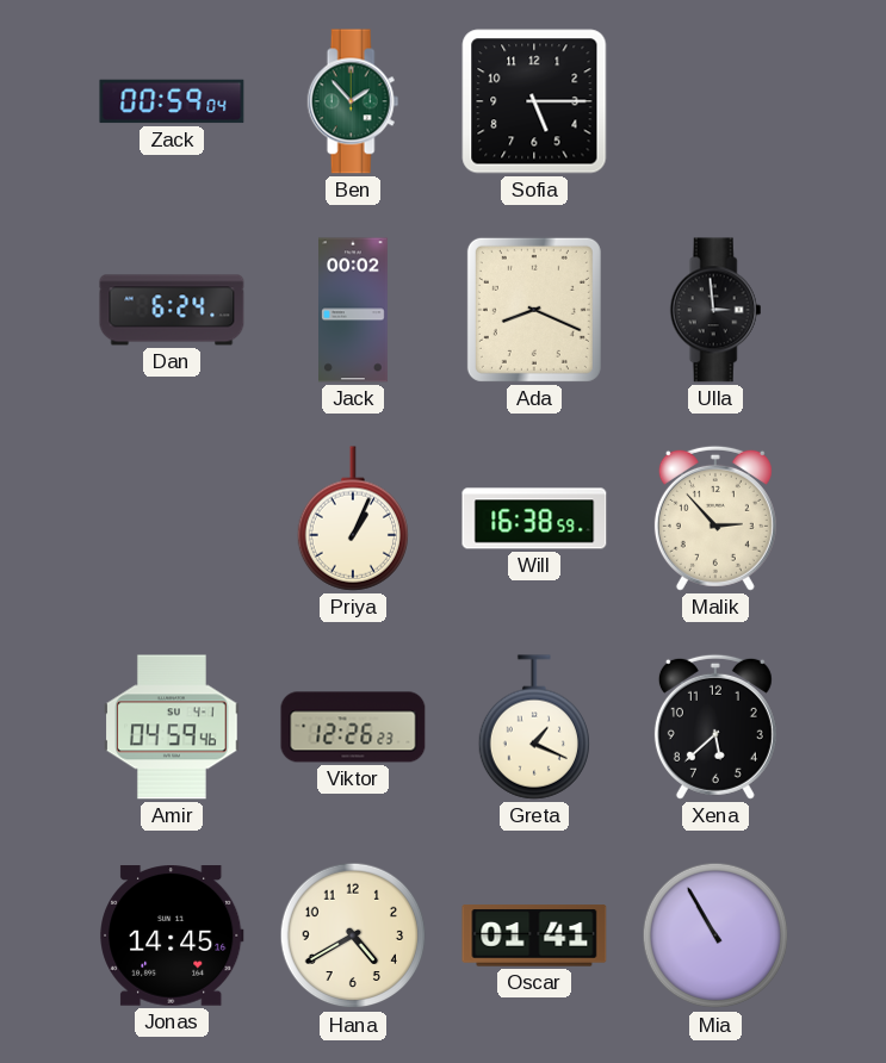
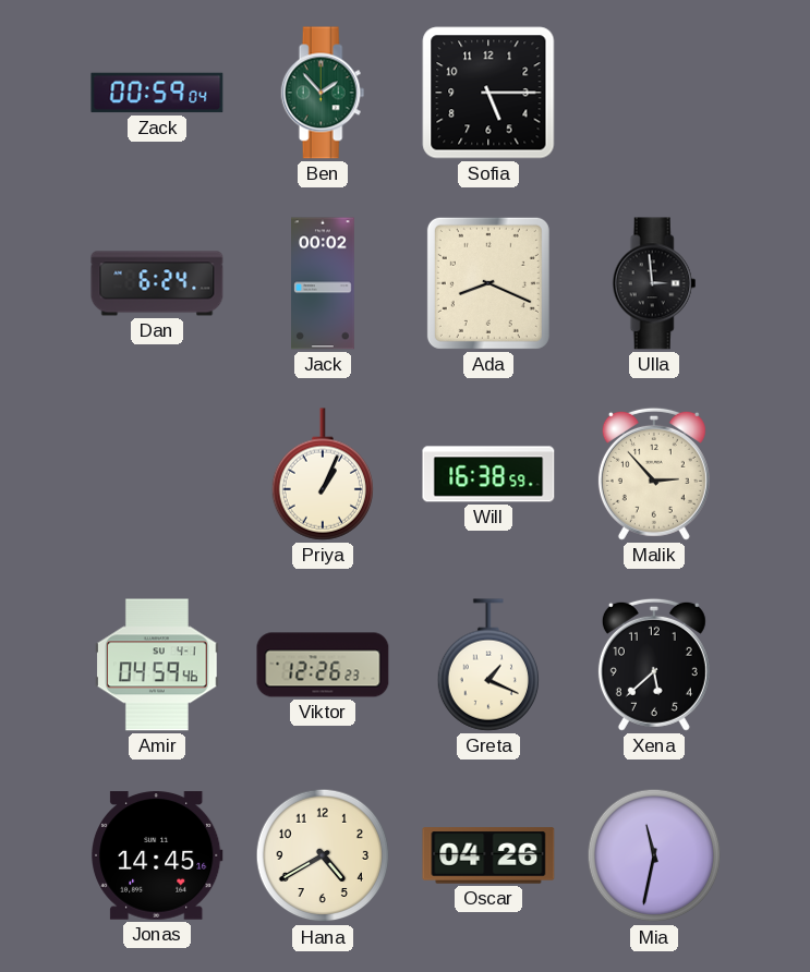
Oscar: 01:41 -> 04:26
Mia: 10:55 -> 11:32
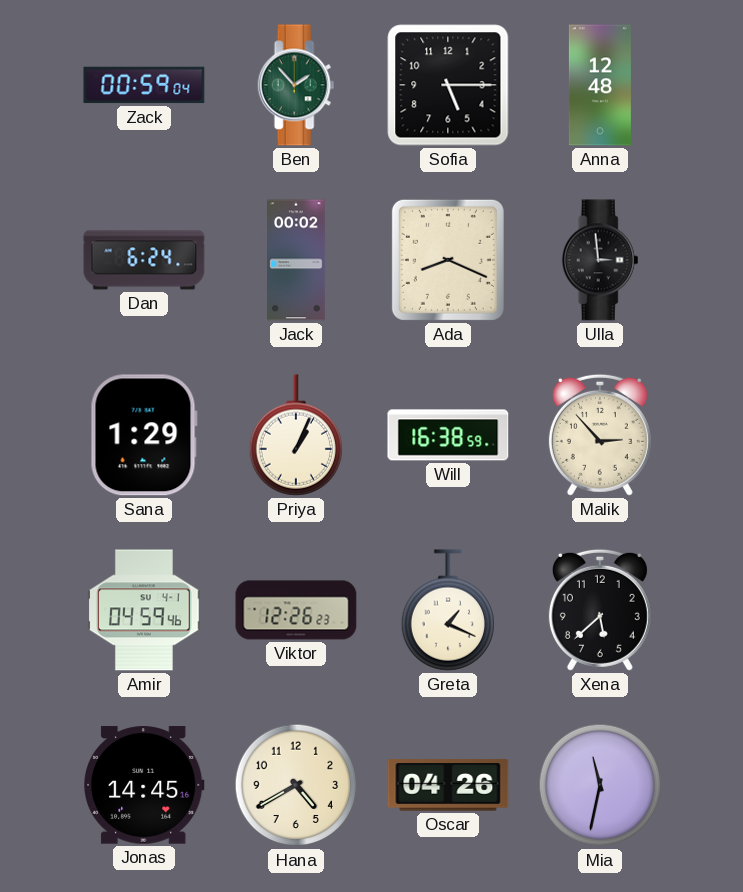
Anna: none -> 12:48
Sana: none -> 1:29
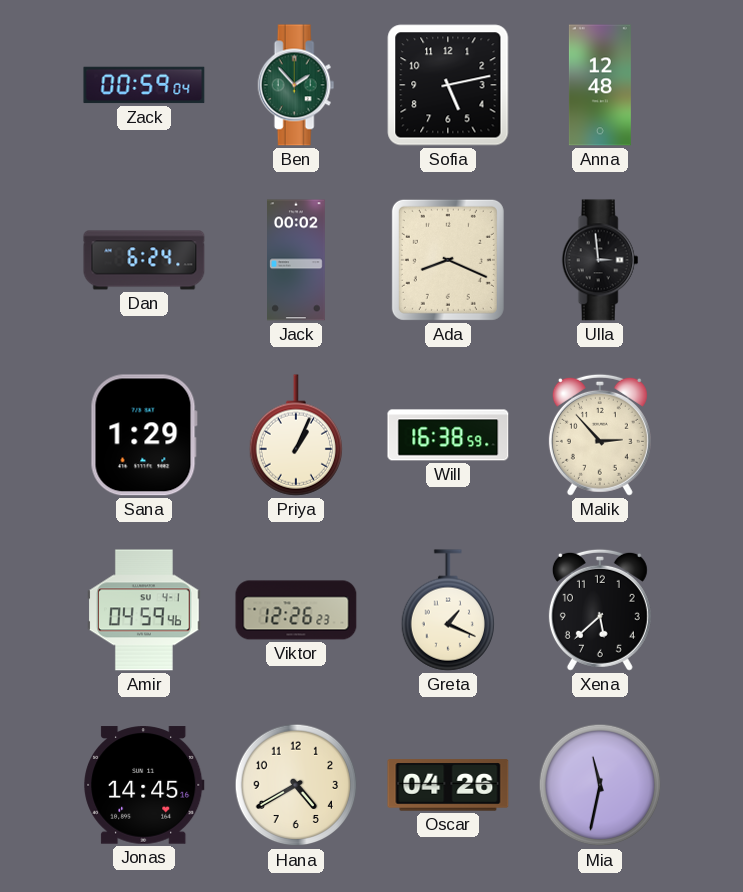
Sofia: 5:15 -> 5:13
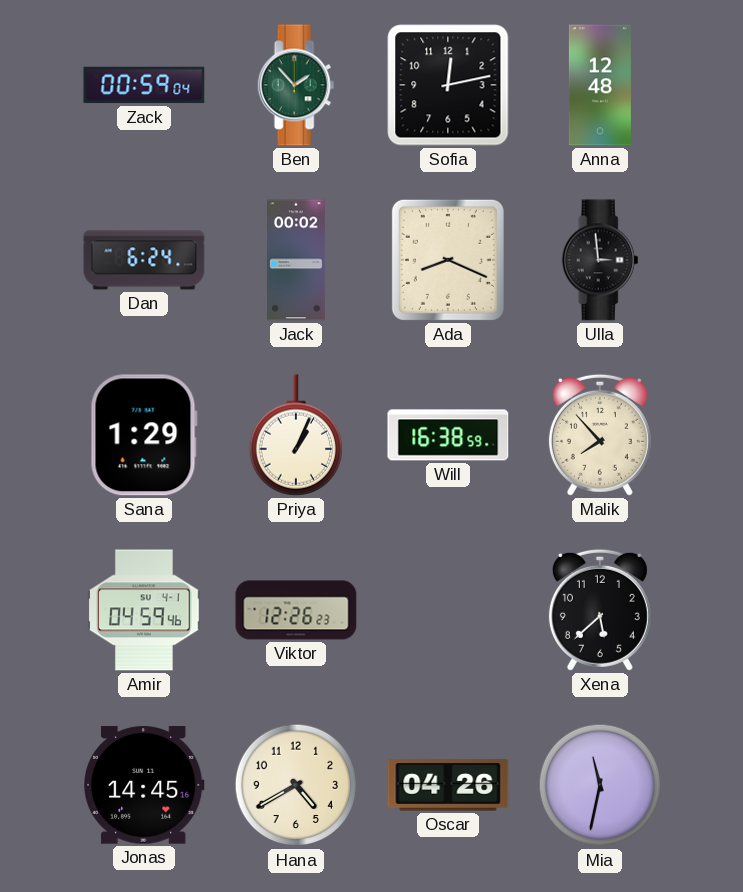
Sofia: 5:13 -> 12:13
Malik: 2:53 -> 7:53
Greta: 1:19 -> none
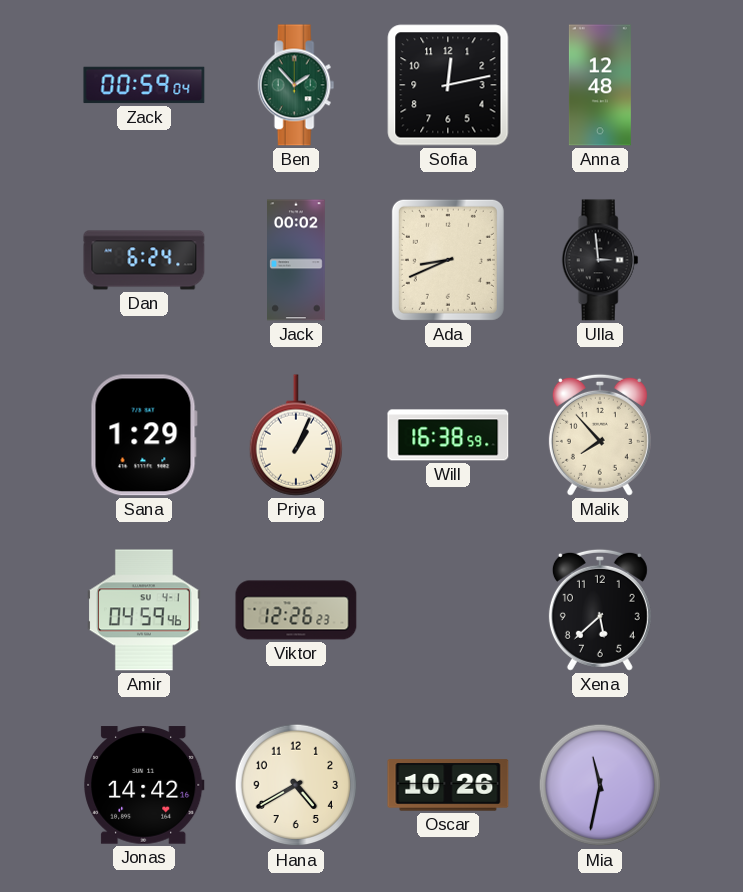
Ada: 8:19 -> 8:41
Jonas: 14:45 -> 14:42
Oscar: 04:26 -> 10:26
